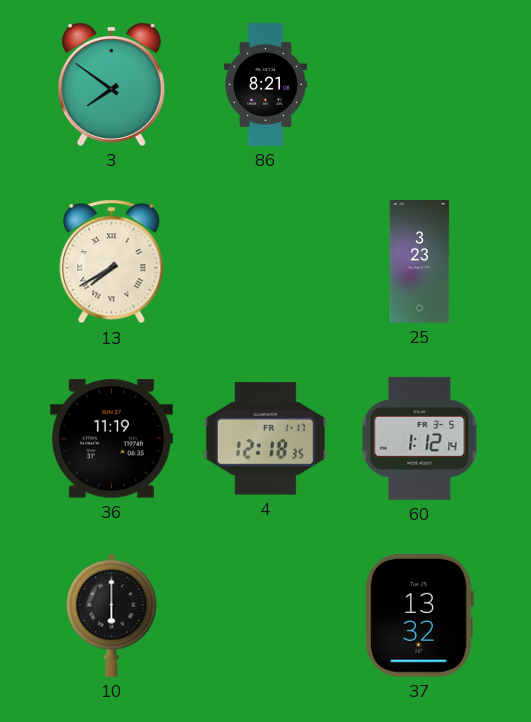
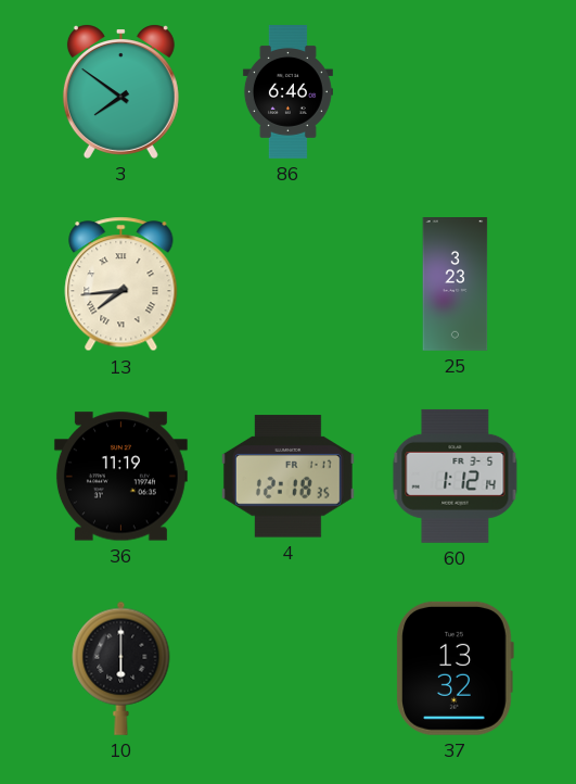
86: 8:21 -> 6:46
13: 7:40 -> 7:44
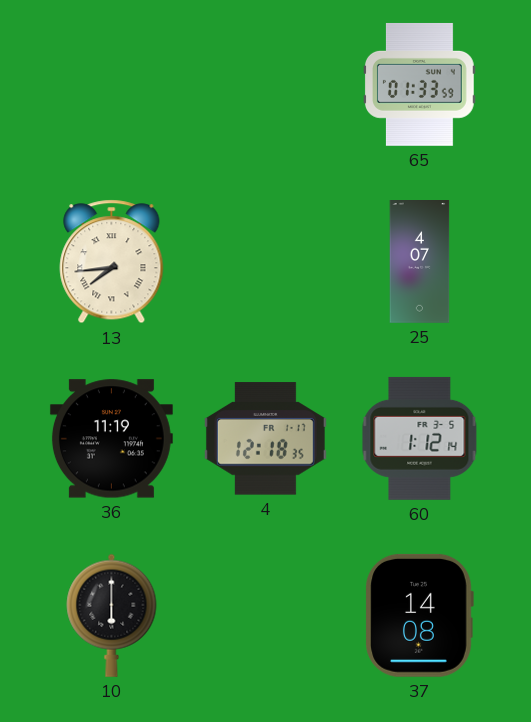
3: 7:51 -> none
86: 6:46 -> none
65: none -> 01:33
25: 3:23 -> 4:07
37: 13:32 -> 14:08
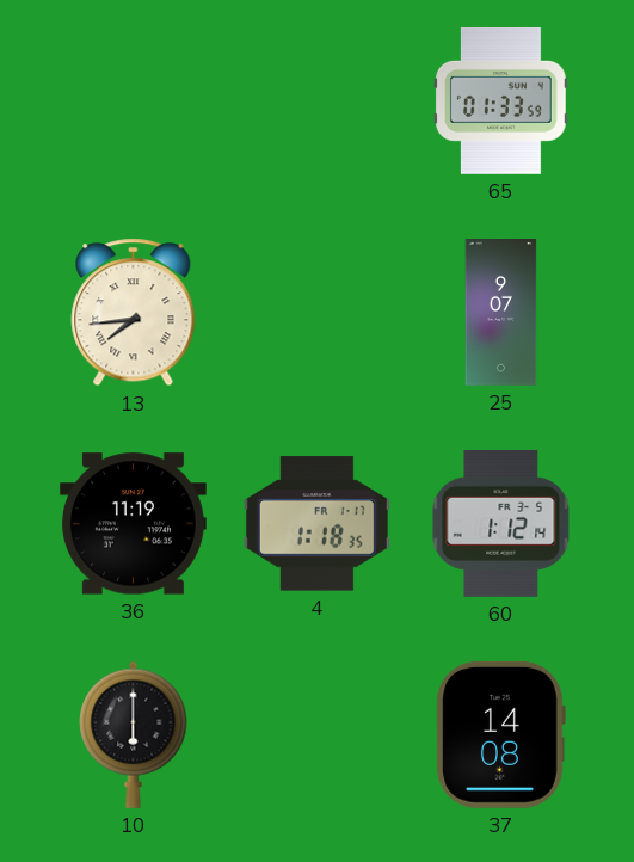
25: 4:07 -> 9:07
4: 12:18 -> 1:18
